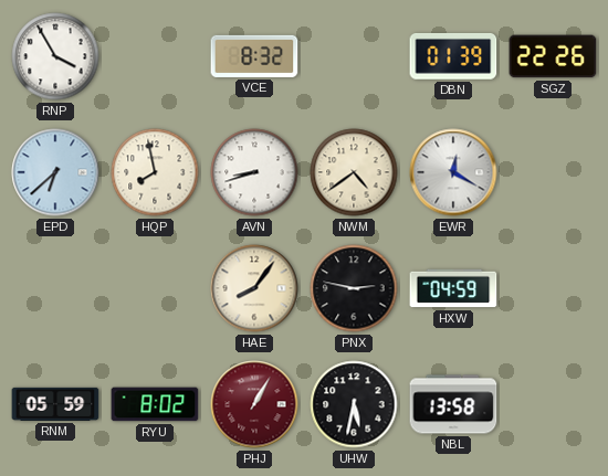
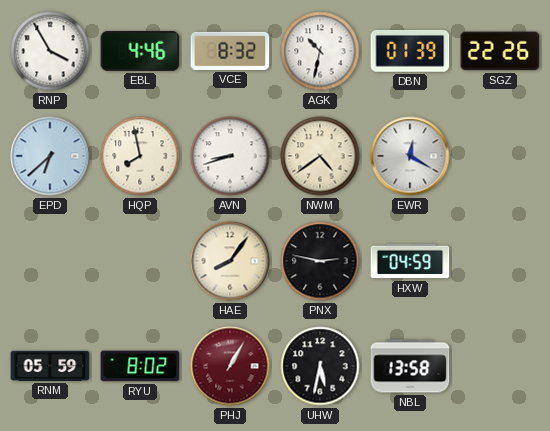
EBL: none -> 4:46
AGK: none -> 10:32
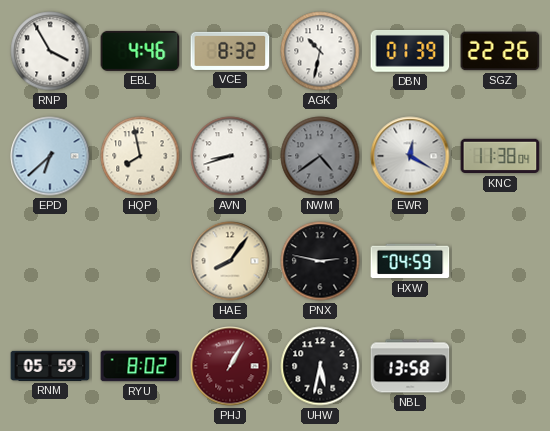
NWM dial: cream -> grey
KNC: none -> 11:38
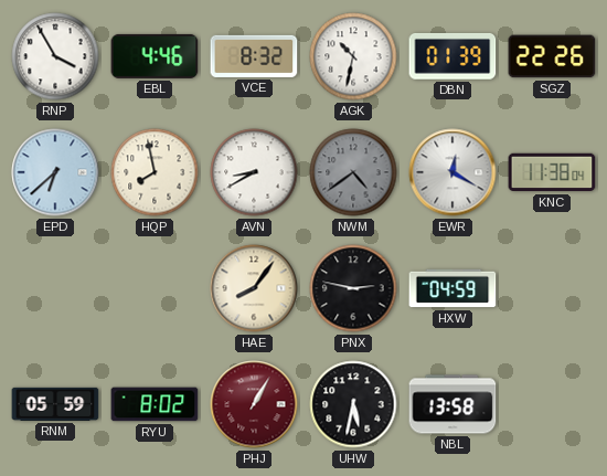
AVN: 8:42 -> 8:40
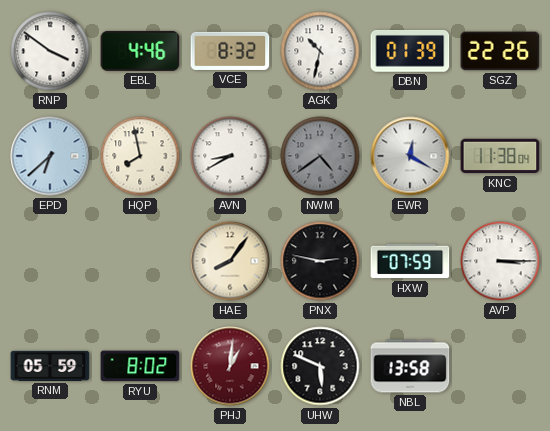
RNP: 3:55 -> 3:51
HXW: 04:59 -> 07:59
AVP: none -> 3:15
PHJ: 1:05 -> 1:01
UHW: 5:32 -> 5:49
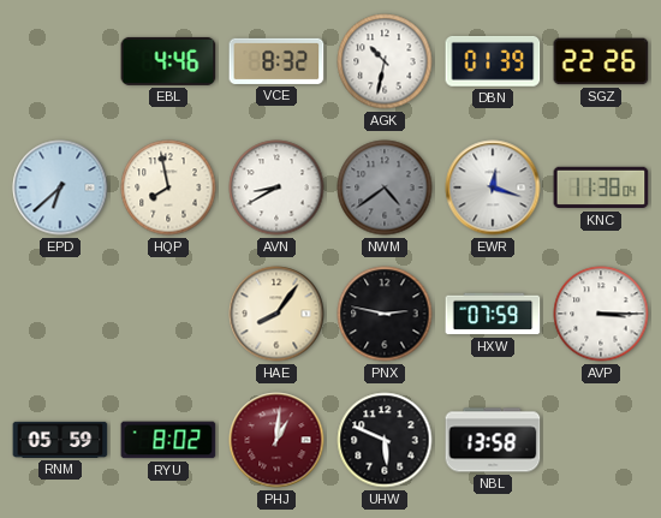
RNP: 3:51 -> none
EWR: 12:20 -> 12:18
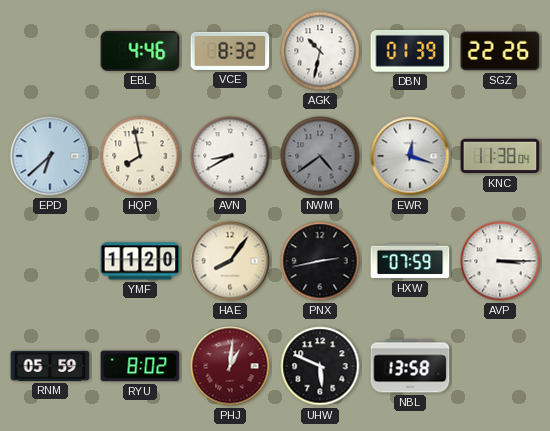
YMF: none -> 11:20
PNX: 2:47 -> 2:43
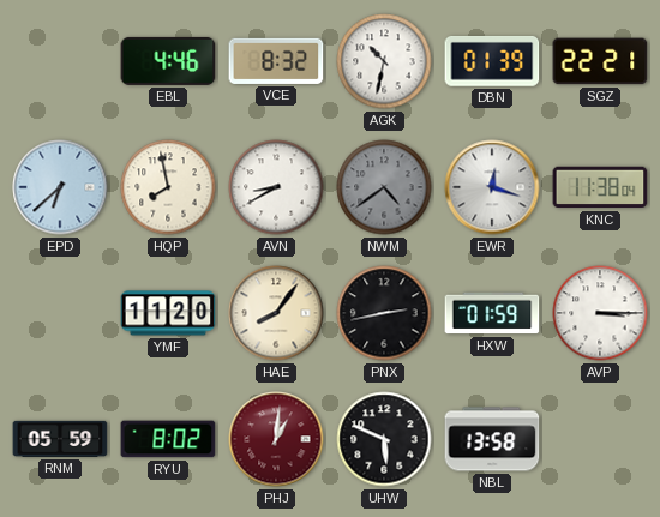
SGZ: 22:26 -> 22:21
HXW: 07:59 -> 01:59
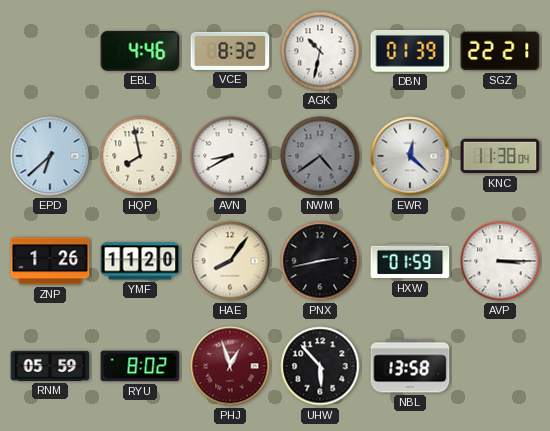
EWR: 12:18 -> 12:22
ZNP: none -> 1:26
PHJ: 1:01 -> 12:57
UHW: 5:49 -> 5:53
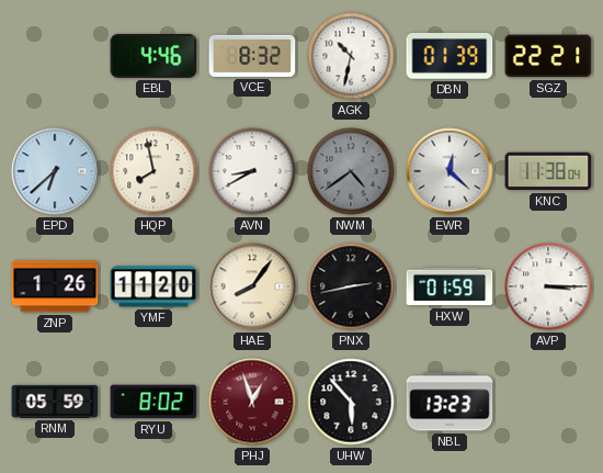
NBL: 13:58 -> 13:23
